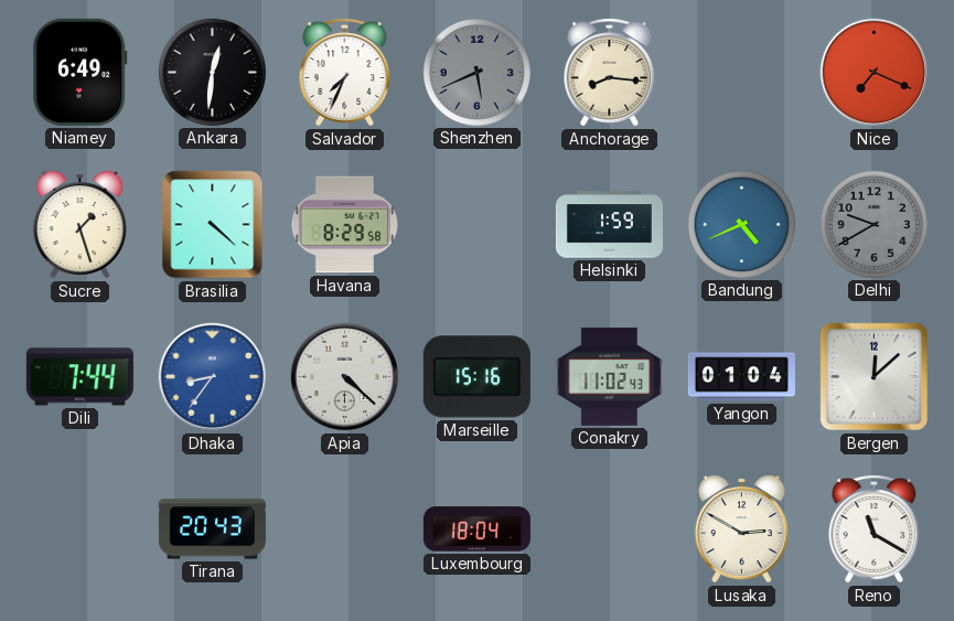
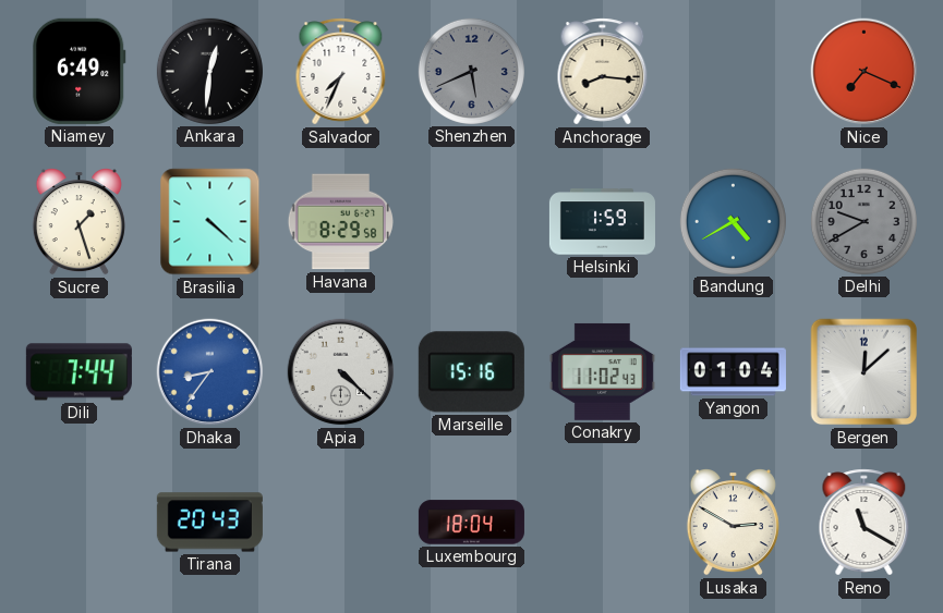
Bandung: 4:41 -> 4:40
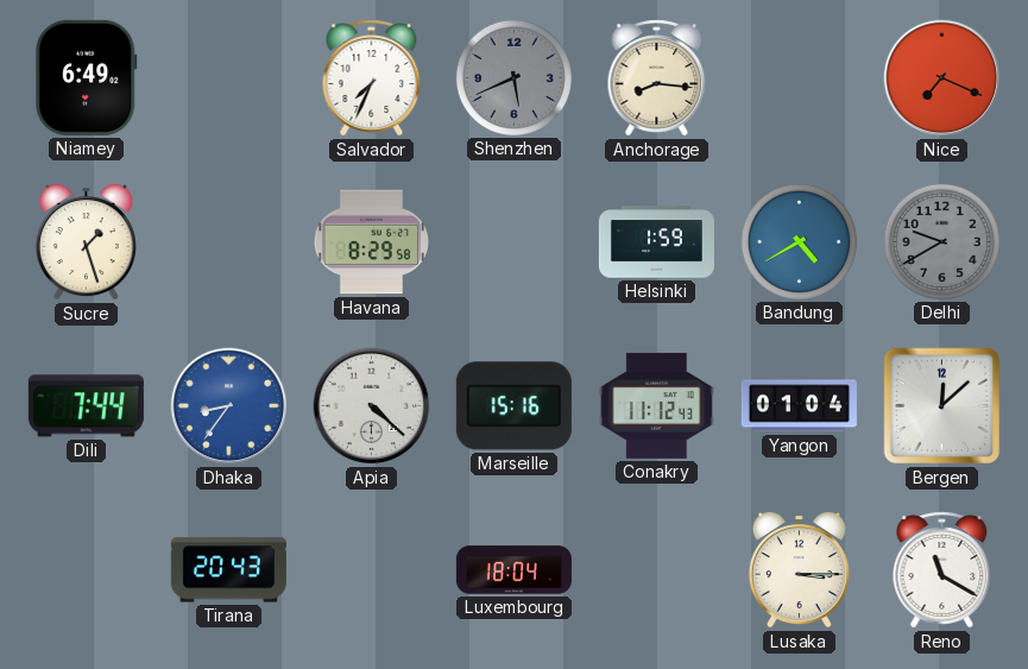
Ankara: 12:31 -> none
Brasilia: 4:22 -> none
Conakry: 11:02 -> 11:12
Lusaka: 2:50 -> 3:15
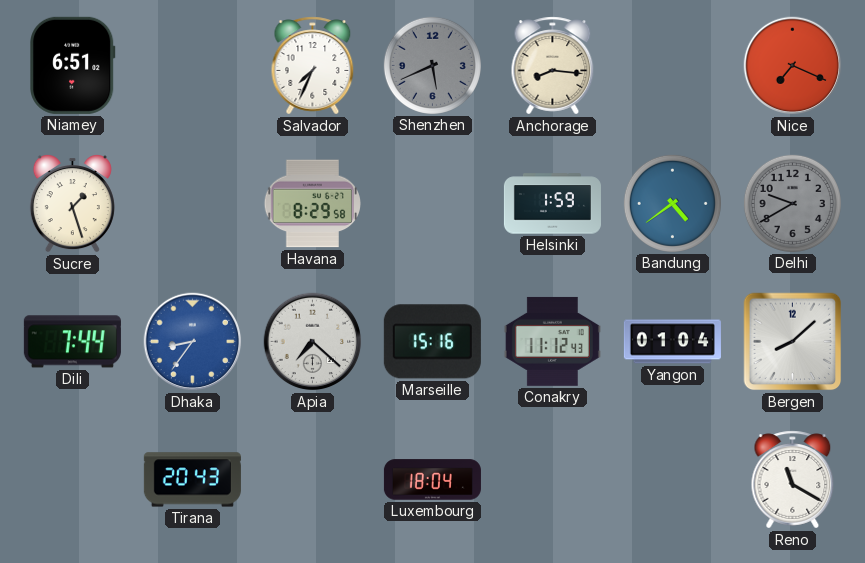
Niamey: 6:49 -> 6:51
Bandung: 4:40 -> 4:39
Apia: 4:22 -> 7:22
Bergen: 12:08 -> 8:08
Lusaka: 3:15 -> none
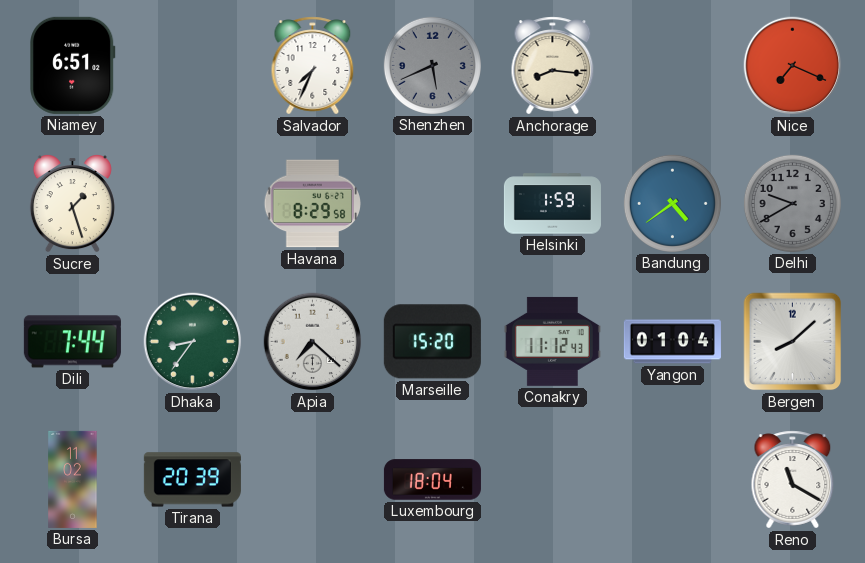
Dhaka dial: blue -> green
Marseille: 15:16 -> 15:20
Bursa: none -> 11:02
Tirana: 20:43 -> 20:39
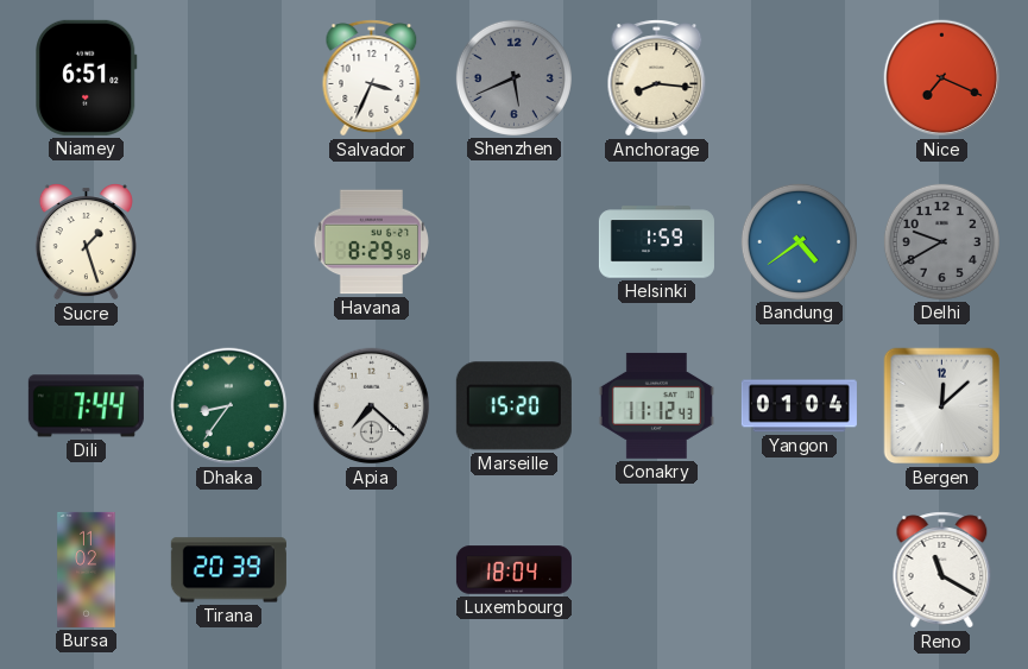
Salvador: 7:34 -> 3:34
Bergen: 8:08 -> 12:08
